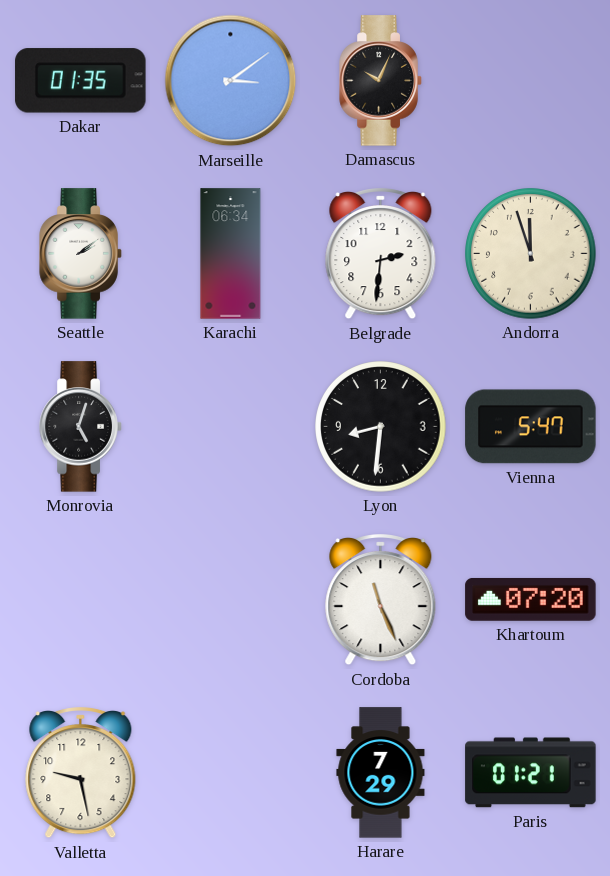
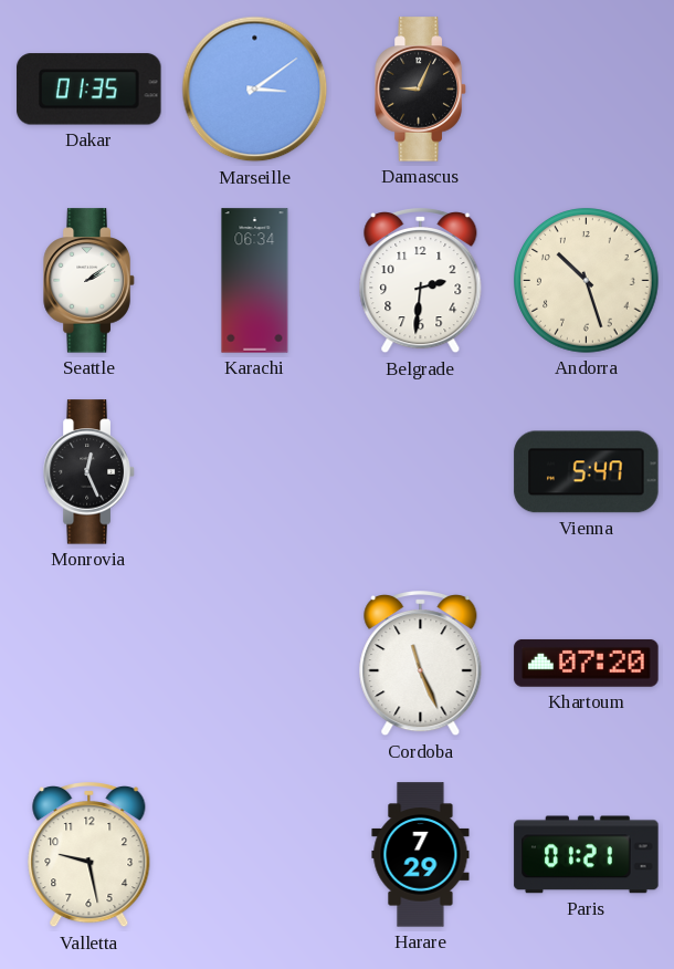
Damascus: 10:04 -> 9:04
Andorra: 11:57 -> 10:27
Monrovia: 5:03 -> 12:26
Lyon: 8:31 -> none
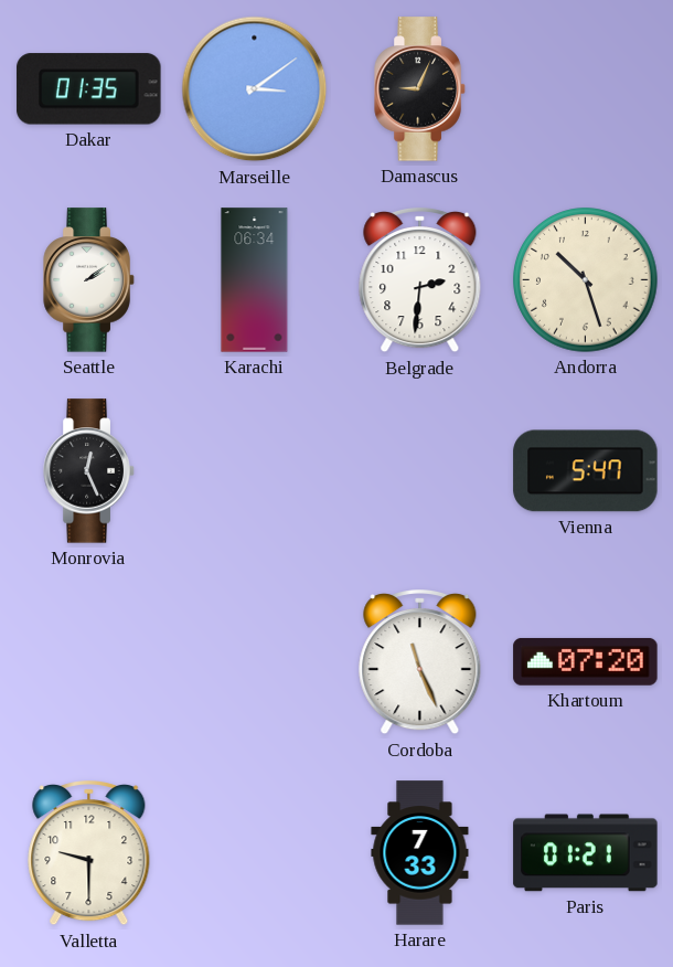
Valletta: 9:28 -> 9:30
Harare: 7:29 -> 7:33
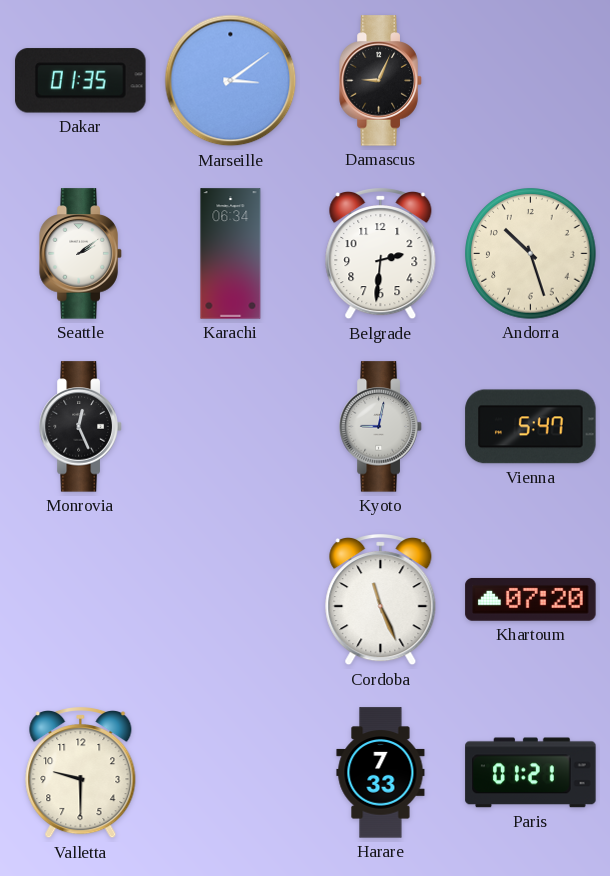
Kyoto: none -> 9:02
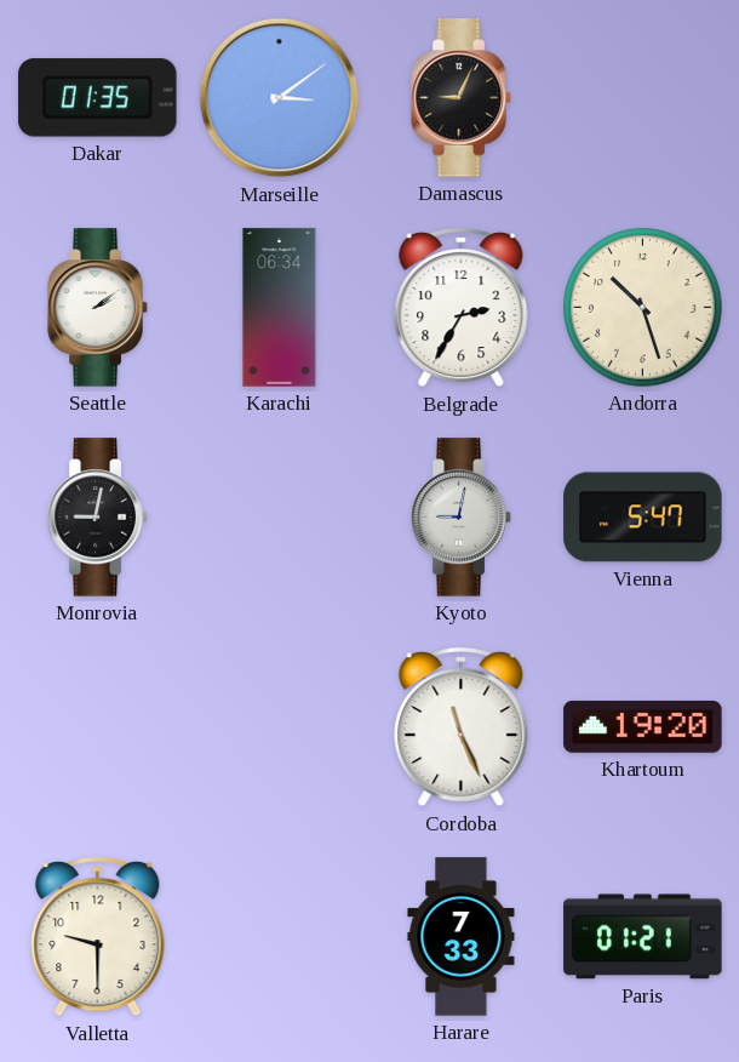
Belgrade: 2:31 -> 2:35
Monrovia: 12:26 -> 9:02
Khartoum: 07:20 -> 19:20
